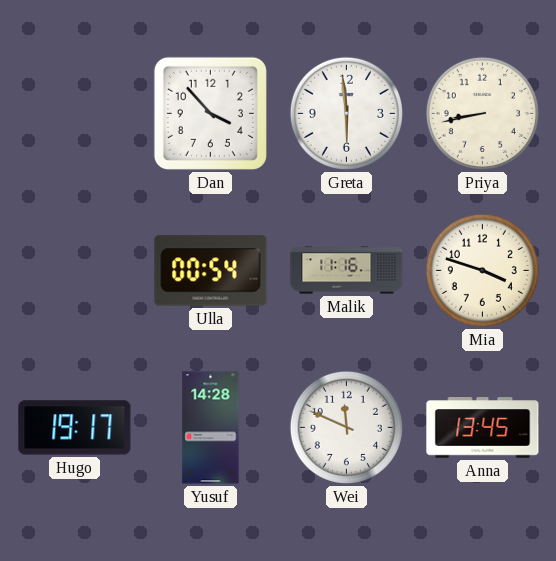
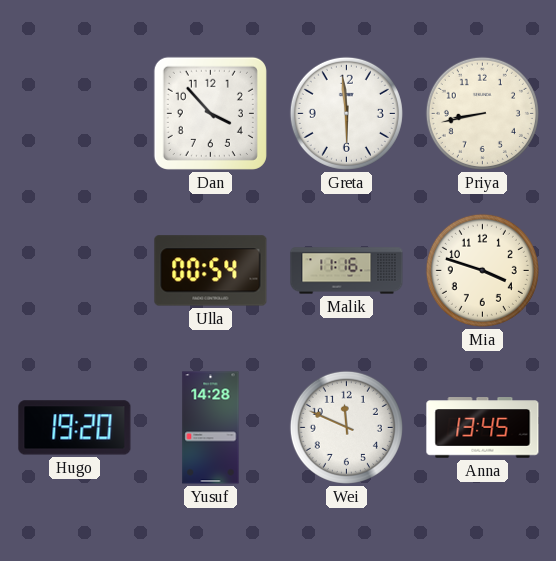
Hugo: 19:17 -> 19:20
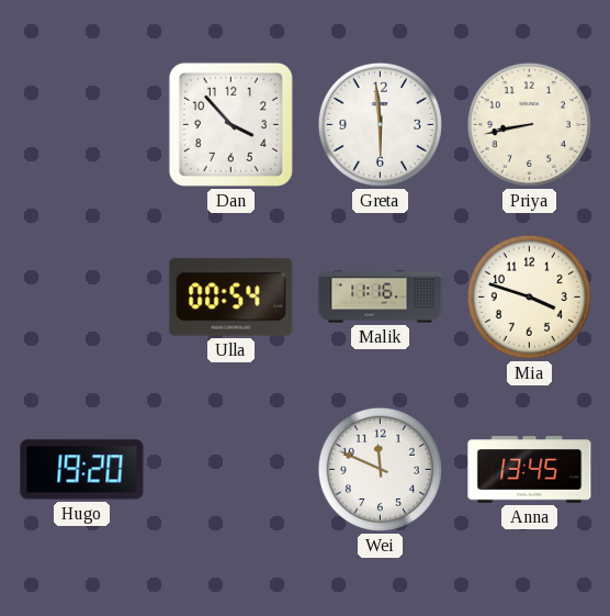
Yusuf: 14:28 -> none
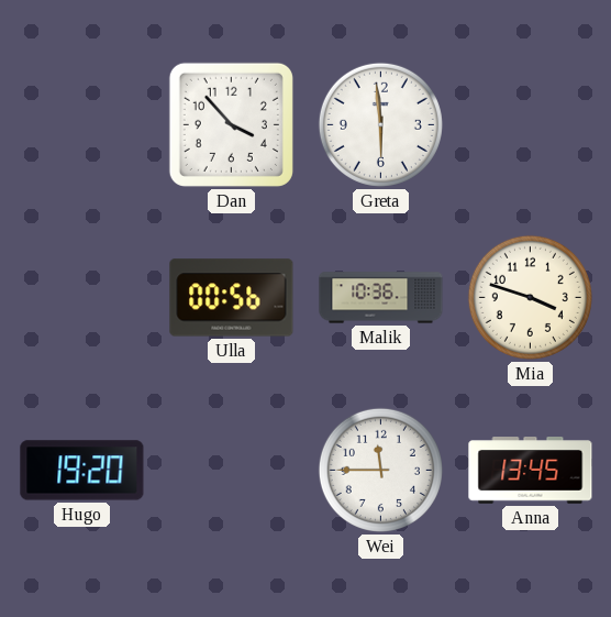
Priya: 8:43 -> none
Ulla: 00:54 -> 00:56
Malik: 11:16 -> 10:36
Wei: 11:49 -> 11:45
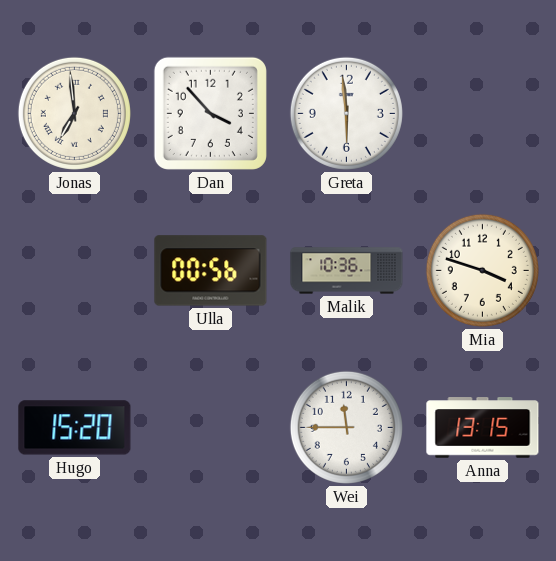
Jonas: none -> 6:59
Hugo: 19:20 -> 15:20
Anna: 13:45 -> 13:15
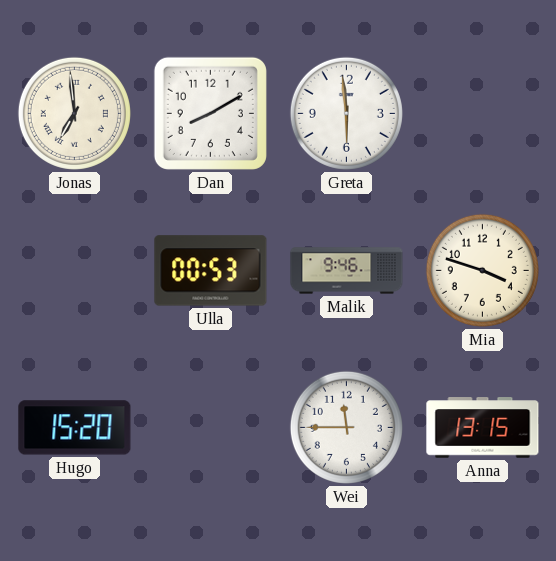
Dan: 3:53 -> 8:10
Ulla: 00:56 -> 00:53
Malik: 10:36 -> 9:46
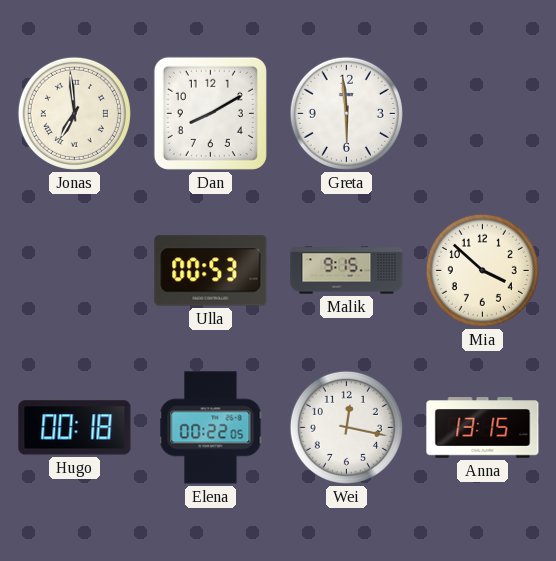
Malik: 9:46 -> 9:15
Mia: 3:48 -> 3:52
Hugo: 15:20 -> 00:18
Elena: none -> 00:22
Wei: 11:45 -> 12:17
